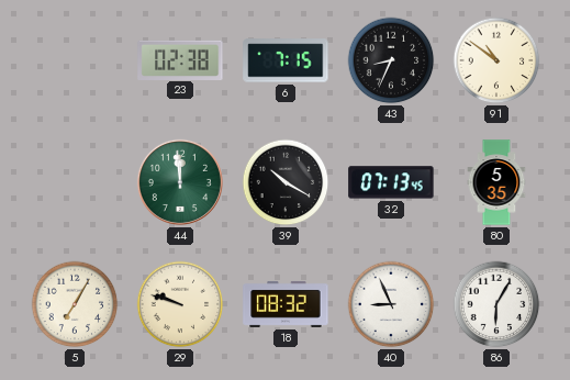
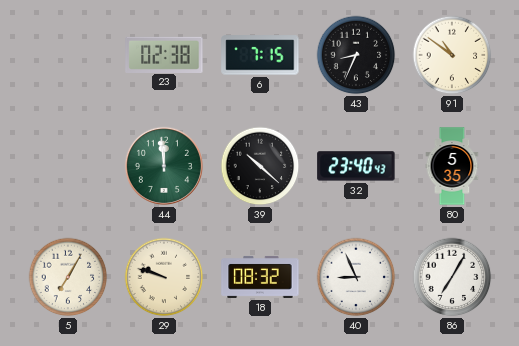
39: 10:20 -> 10:22
32: 07:13 -> 23:40
86: 6:05 -> 7:05
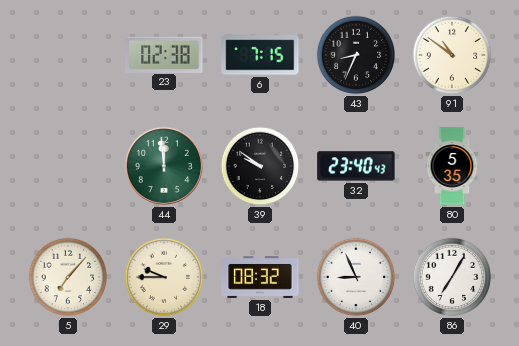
39: 10:22 -> 9:51
5: 7:05 -> 7:07
29: 9:48 -> 9:45
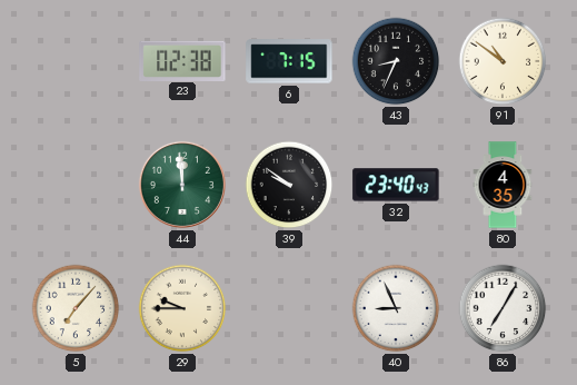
80: 5:35 -> 4:35
18: 08:32 -> none
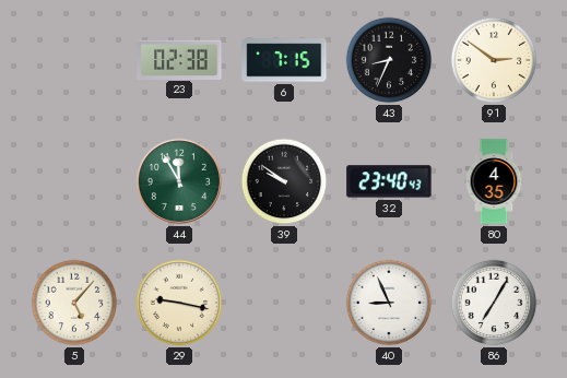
91: 10:51 -> 2:51
44: 11:59 -> 11:55
5: 7:07 -> 5:07
29: 9:45 -> 9:17
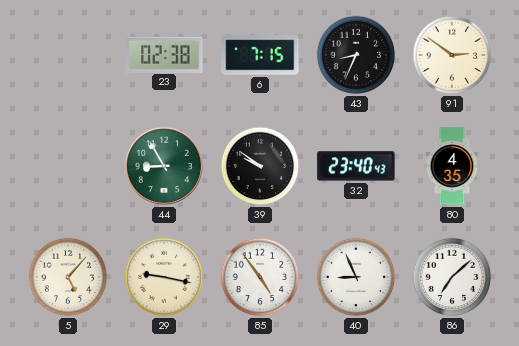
44: 11:55 -> 8:55
85: none -> 4:54
86: 7:05 -> 7:08
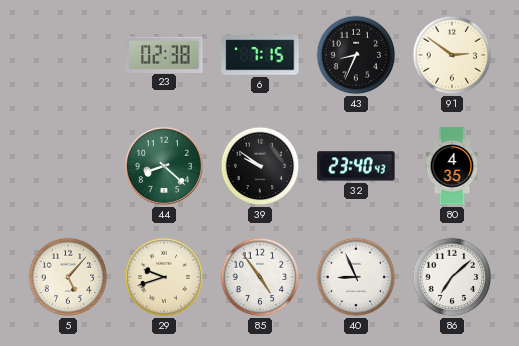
44: 8:55 -> 8:22
29: 9:17 -> 9:42
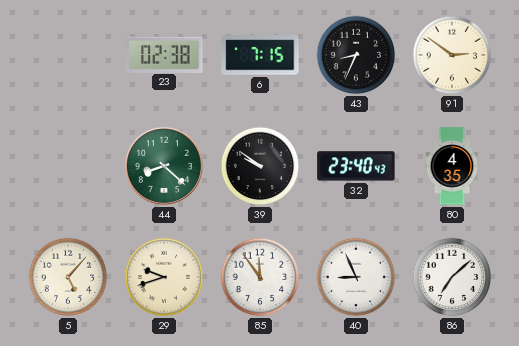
85: 4:54 -> 11:54
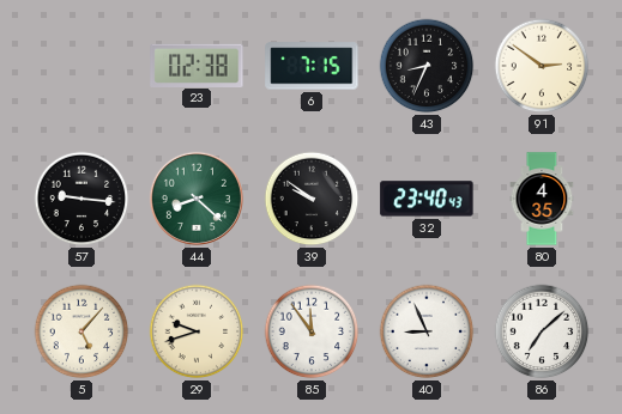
57: none -> 9:16
